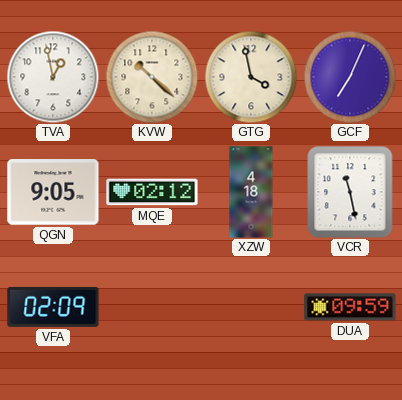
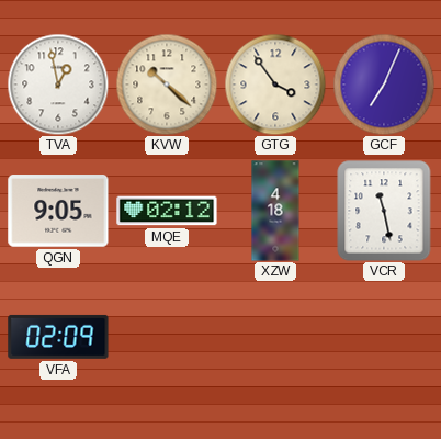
GTG: 3:58 -> 3:54
DUA: 09:59 -> none
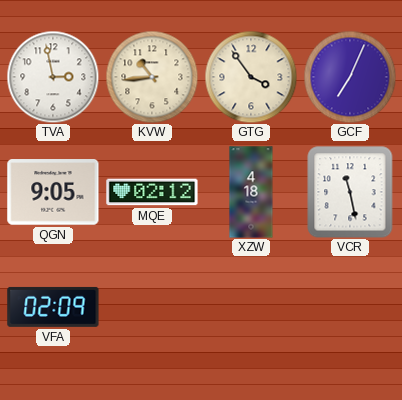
TVA: 12:58 -> 2:58
KVW: 10:22 -> 10:44
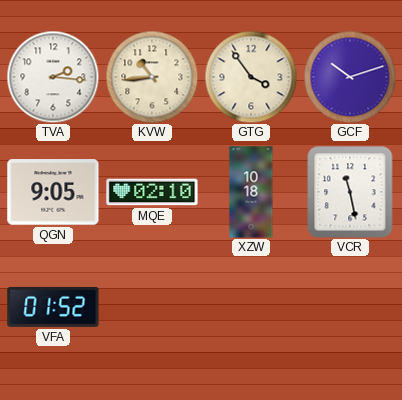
TVA: 2:58 -> 2:16
GCF: 7:04 -> 10:12
MQE: 02:12 -> 02:10
XZW: 4:18 -> 10:18
VFA: 02:09 -> 01:52
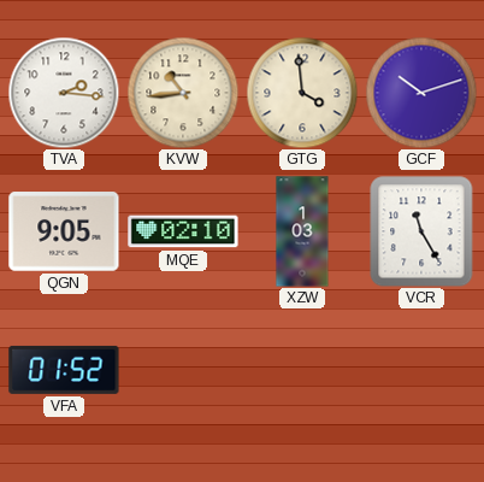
GTG: 3:54 -> 3:59
XZW: 10:18 -> 1:03
VCR: 11:28 -> 11:25
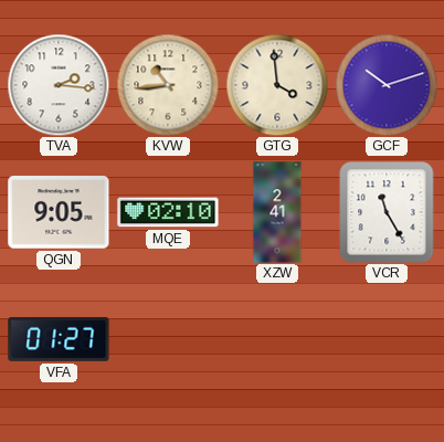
XZW: 1:03 -> 2:41
VFA: 01:52 -> 01:27
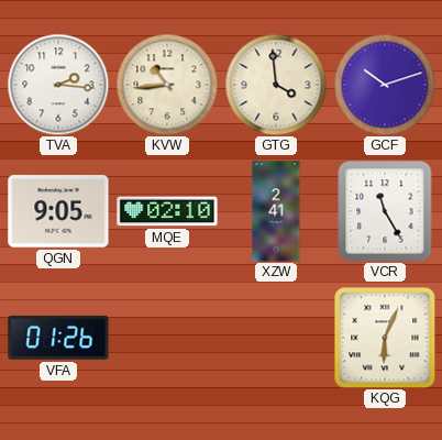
VFA: 01:27 -> 01:26
KQG: none -> 6:04
